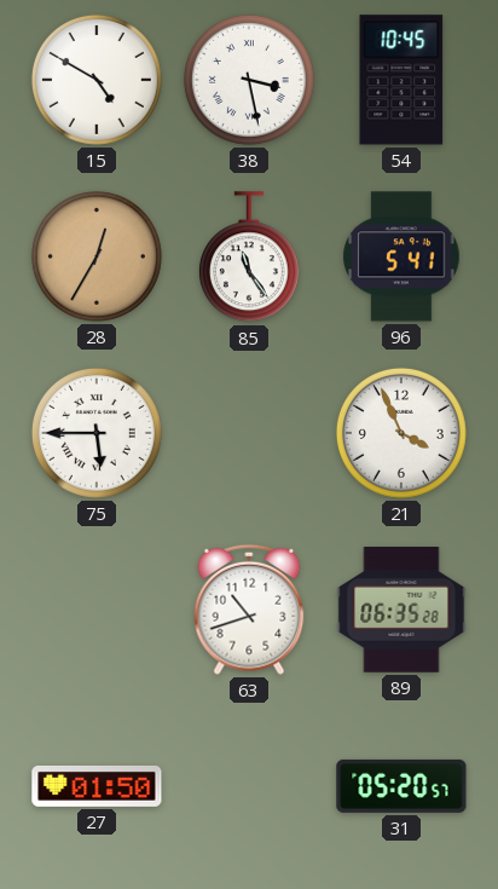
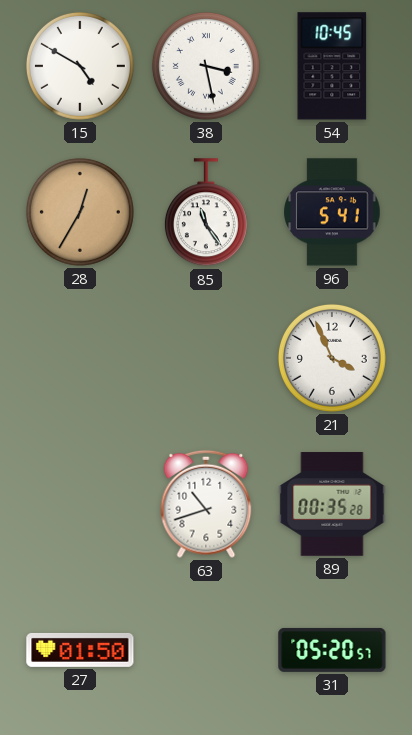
75: 5:45 -> none
89: 06:35 -> 00:35
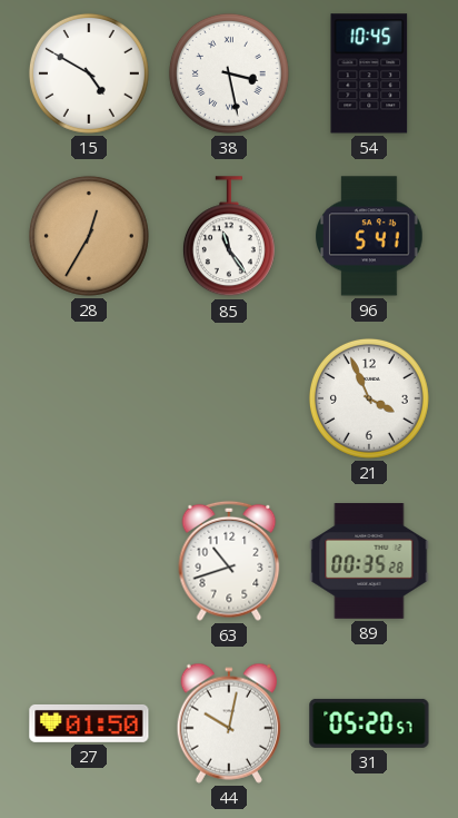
44: none -> 10:02
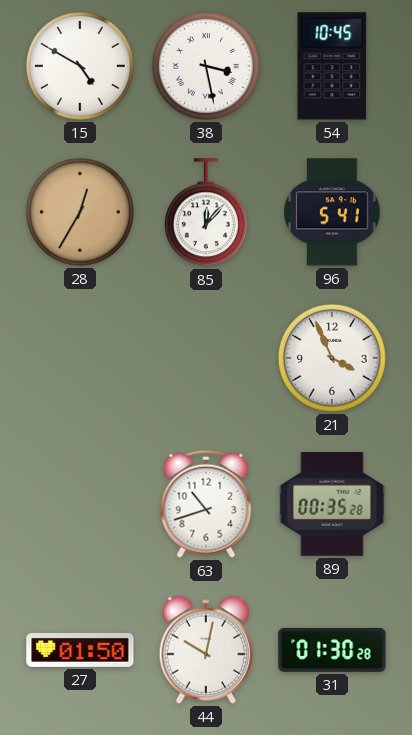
85: 11:24 -> 12:07
31: 05:20 -> 01:30
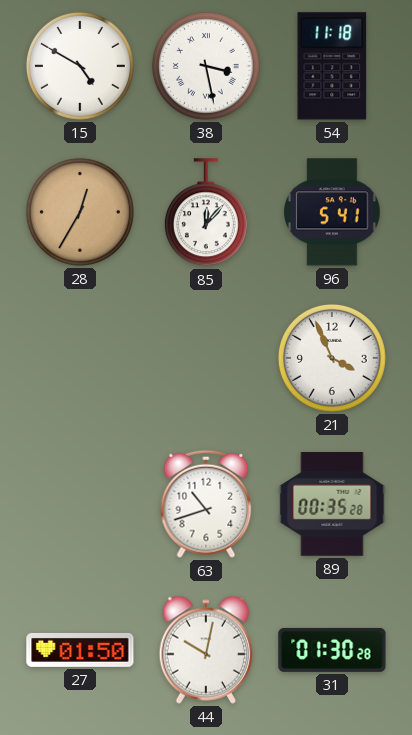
54: 10:45 -> 11:18
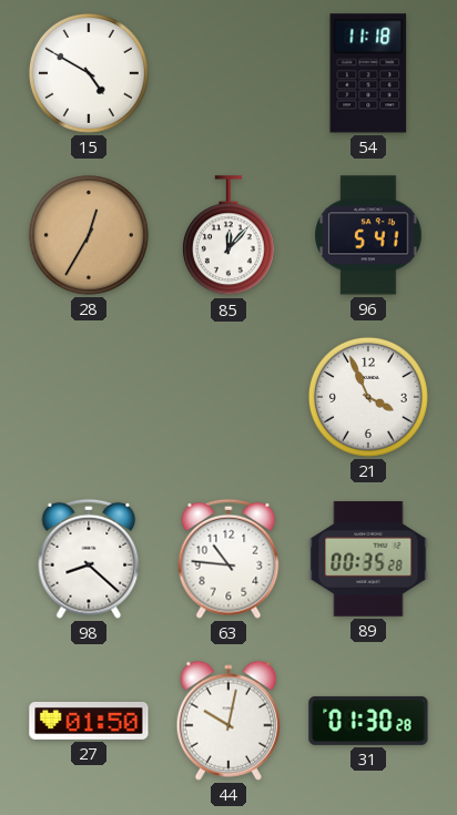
38: 3:28 -> none
98: none -> 8:22
63: 10:42 -> 10:46
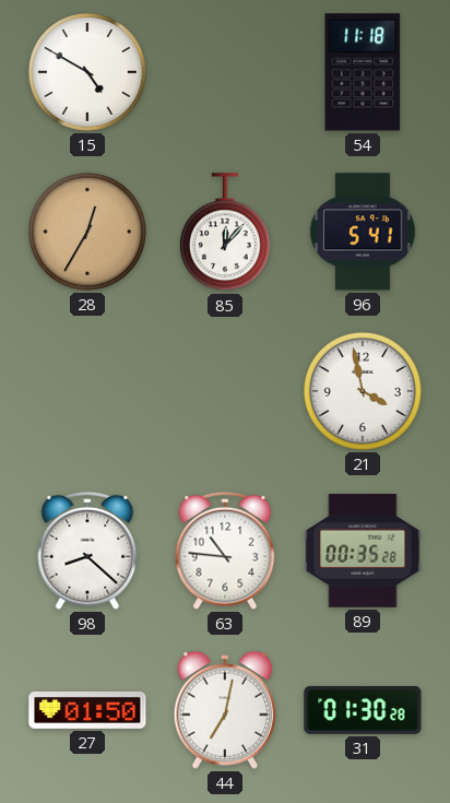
21: 3:56 -> 3:58
44: 10:02 -> 7:02
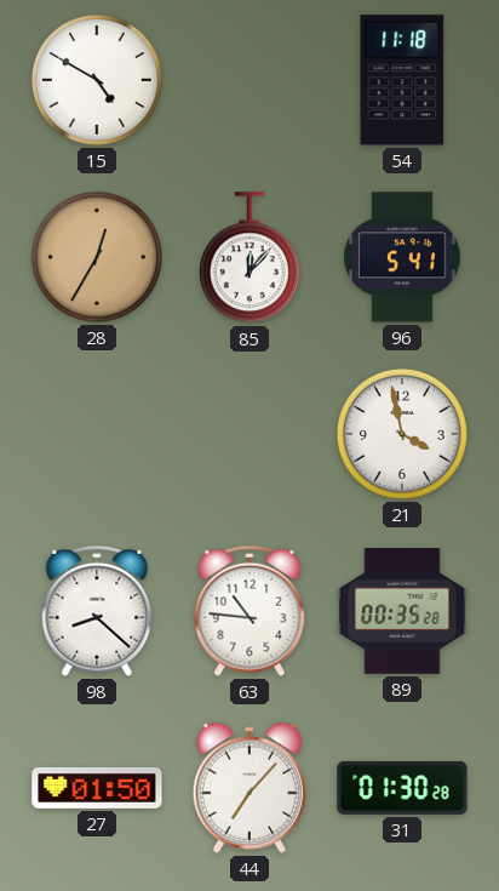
44: 7:02 -> 7:07
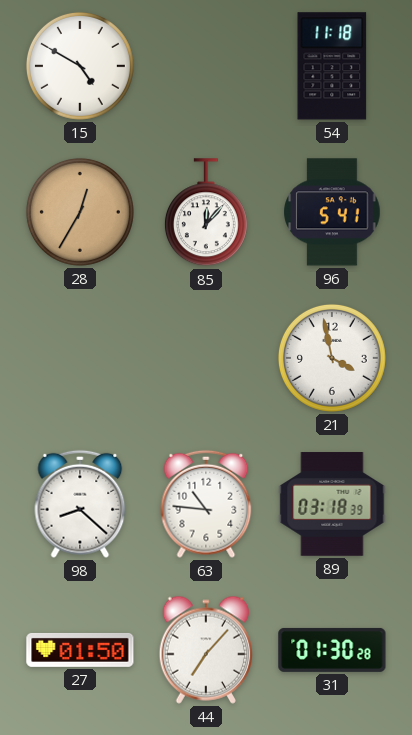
89: 00:35 -> 03:18
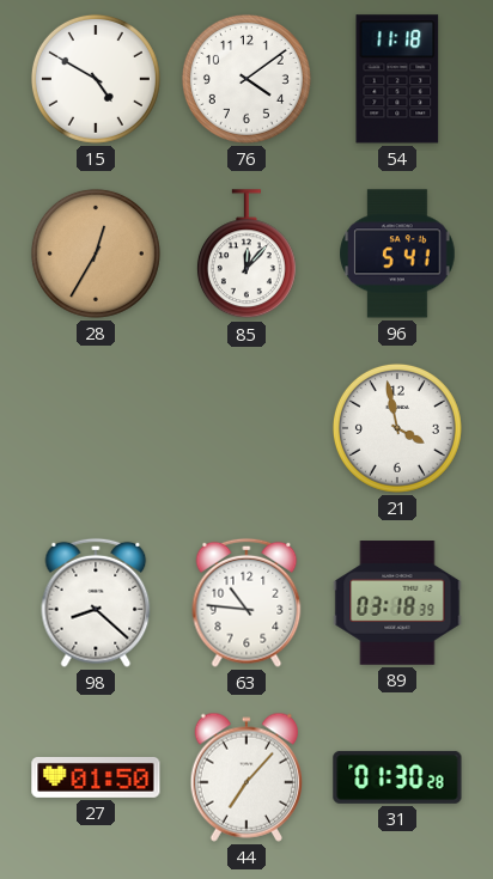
76: none -> 4:09
